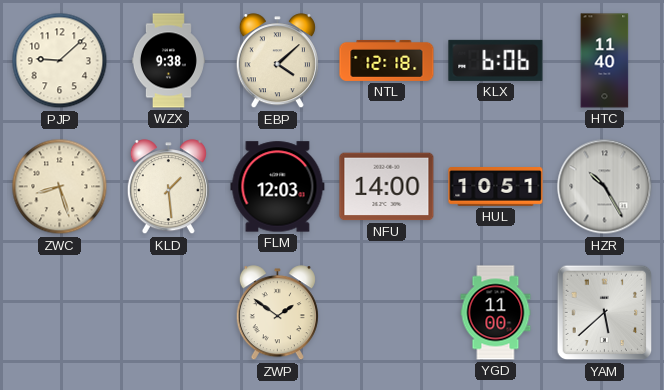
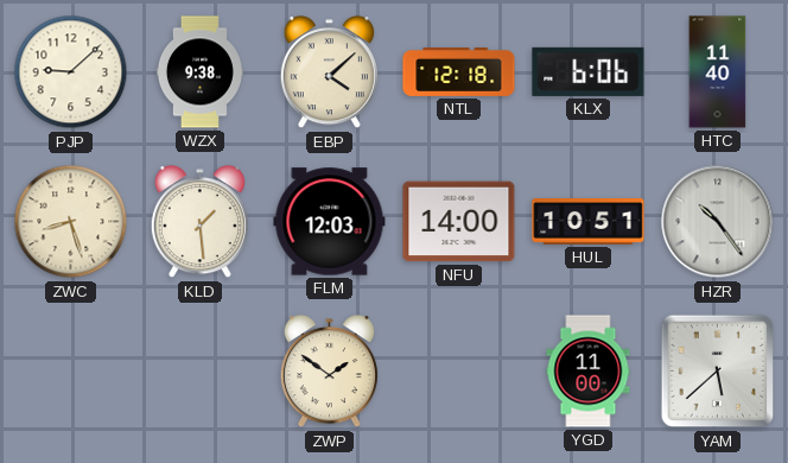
HZR: 10:25 -> 10:24
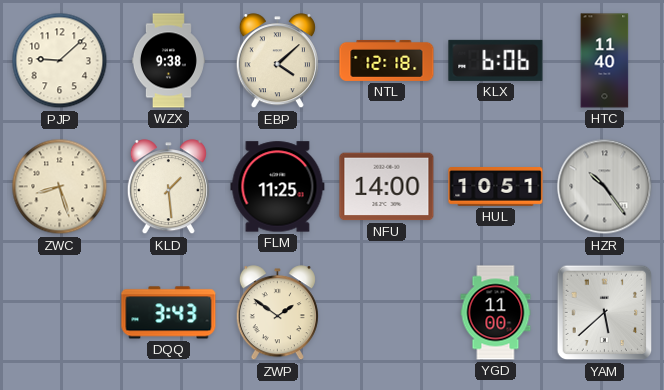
FLM: 12:03 -> 11:25
DQQ: none -> 3:43
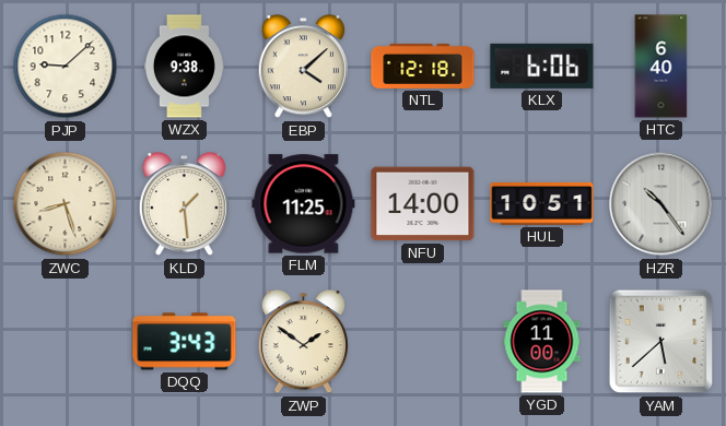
HTC: 11:40 -> 6:40
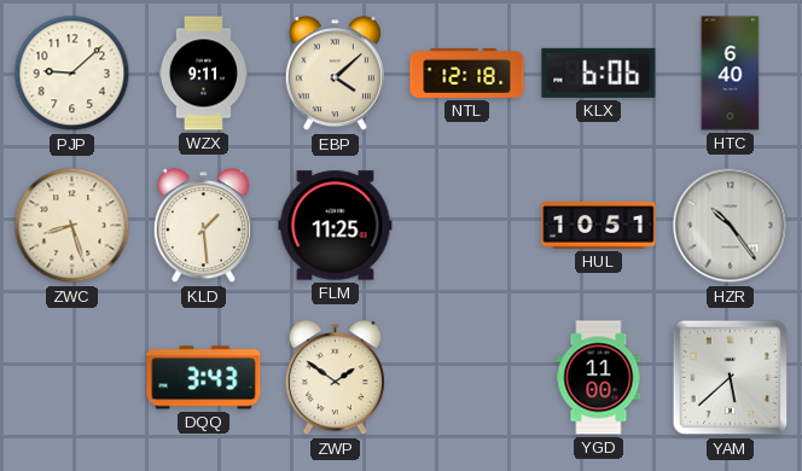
WZX: 9:38 -> 9:11
NFU: 14:00 -> none
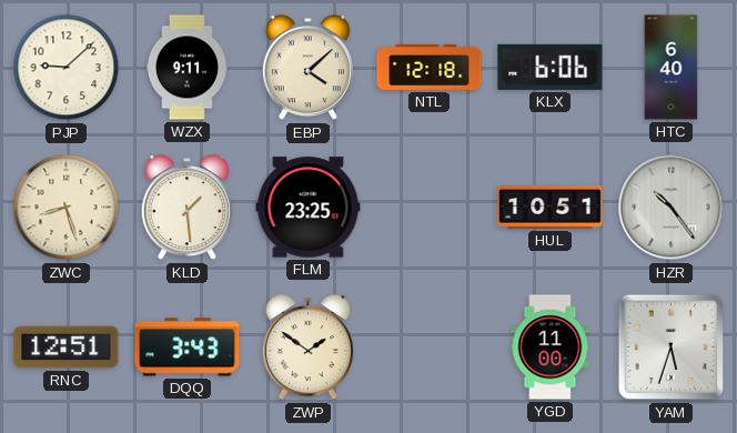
FLM: 11:25 -> 23:25
RNC: none -> 12:51
YAM: 5:38 -> 5:33
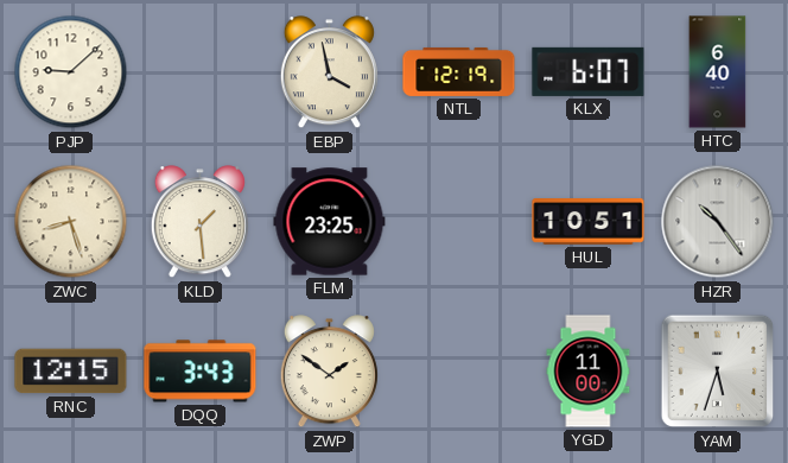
WZX: 9:11 -> none
EBP: 4:08 -> 3:58
NTL: 12:18 -> 12:19
KLX: 6:06 -> 6:07
RNC: 12:51 -> 12:15
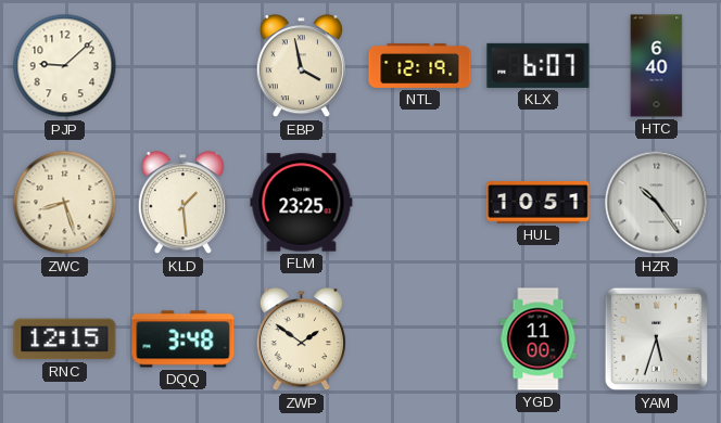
DQQ: 3:43 -> 3:48
